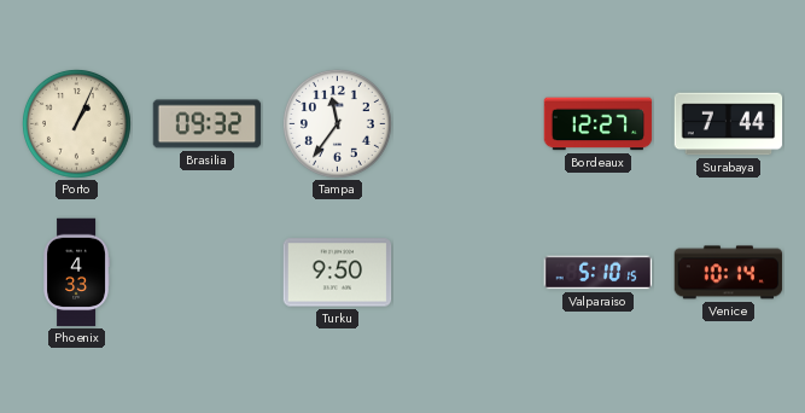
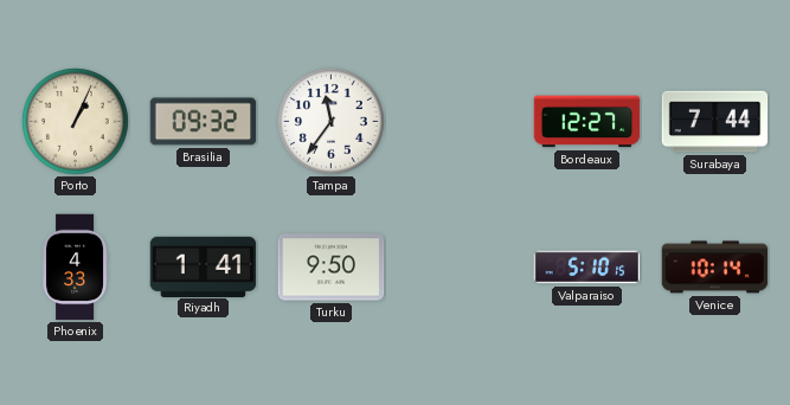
Riyadh: none -> 1:41
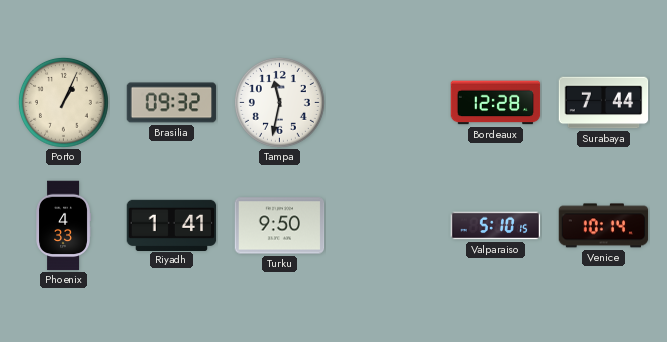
Tampa: 11:36 -> 11:32
Bordeaux: 12:27 -> 12:28
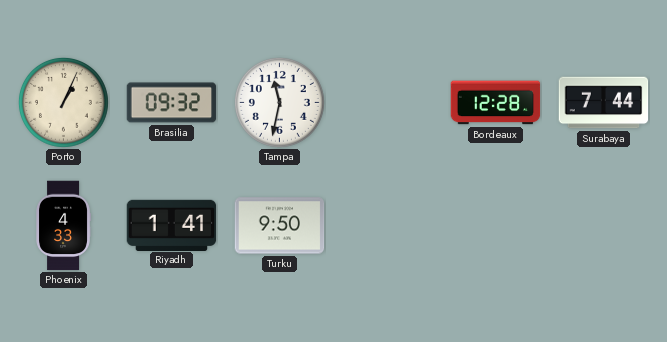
Valparaiso: 5:10 -> none
Venice: 10:14 -> none
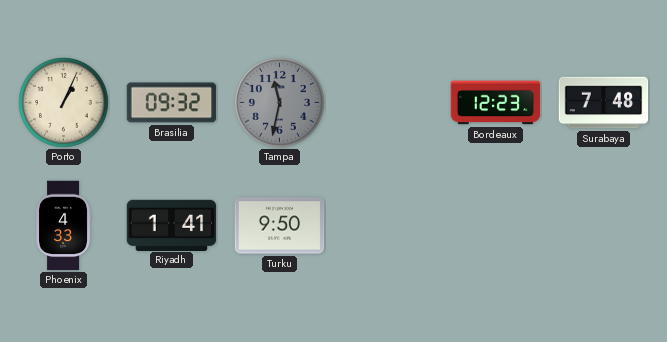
Tampa dial: white -> grey
Bordeaux: 12:28 -> 12:23
Surabaya: 7:44 -> 7:48
